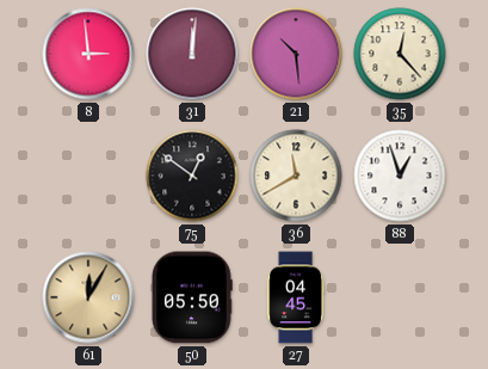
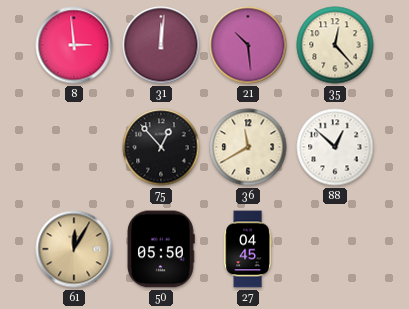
75: 12:51 -> 12:53
88: 12:57 -> 12:52
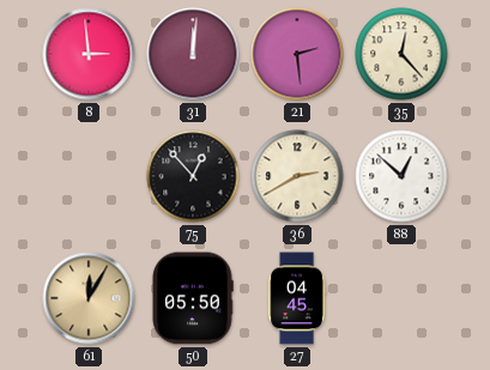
21: 10:29 -> 2:29
36: 11:40 -> 2:40
